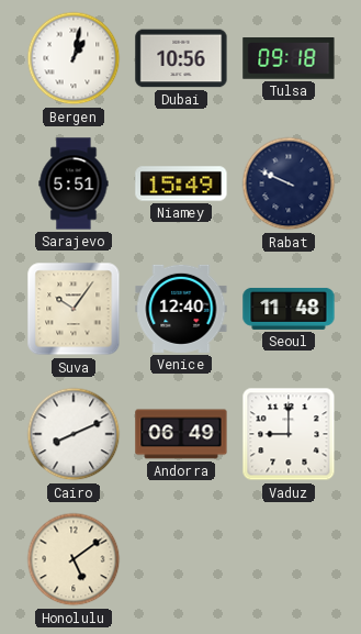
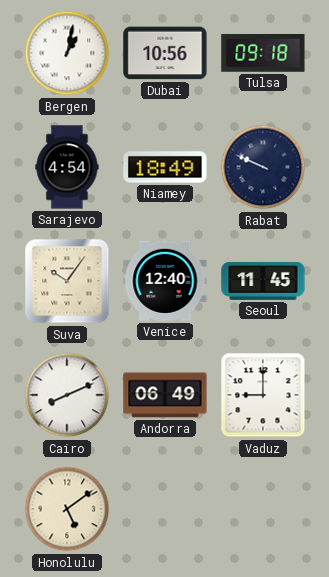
Sarajevo: 5:51 -> 4:54
Niamey: 15:49 -> 18:49
Seoul: 11:48 -> 11:45
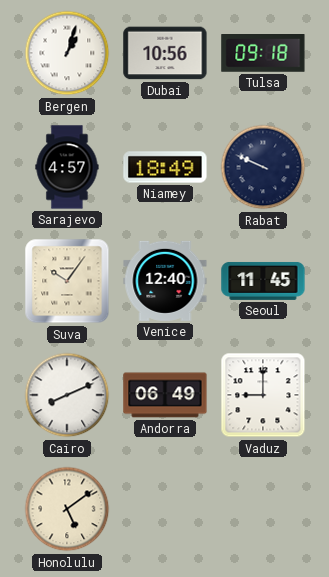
Bergen: 1:02 -> 1:03
Sarajevo: 4:54 -> 4:57
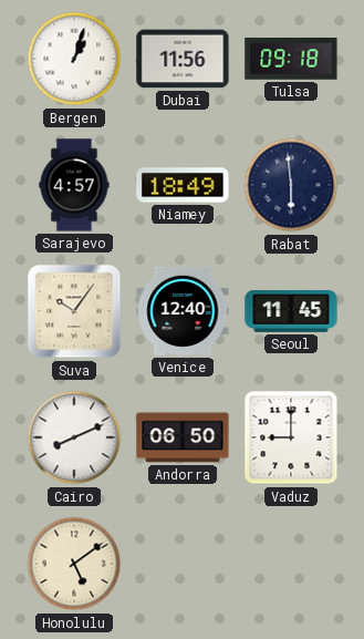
Dubai: 10:56 -> 11:56
Rabat: 9:49 -> 5:59
Andorra: 06:49 -> 06:50
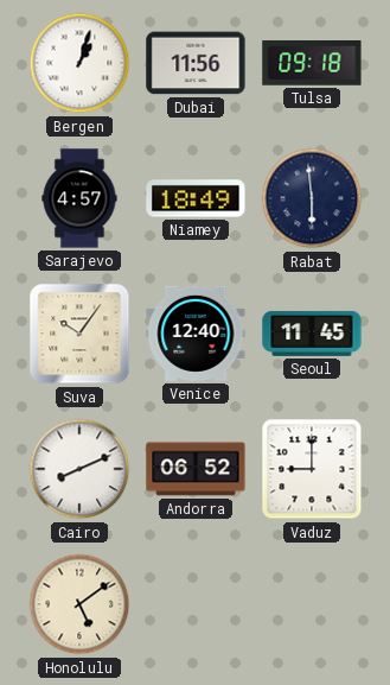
Andorra: 06:50 -> 06:52
